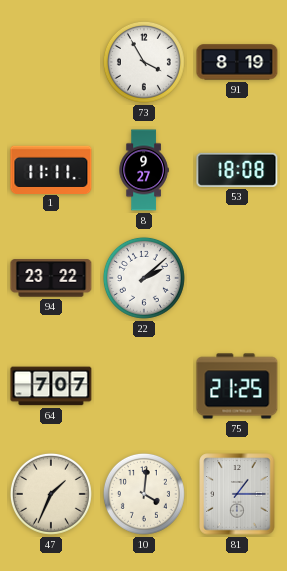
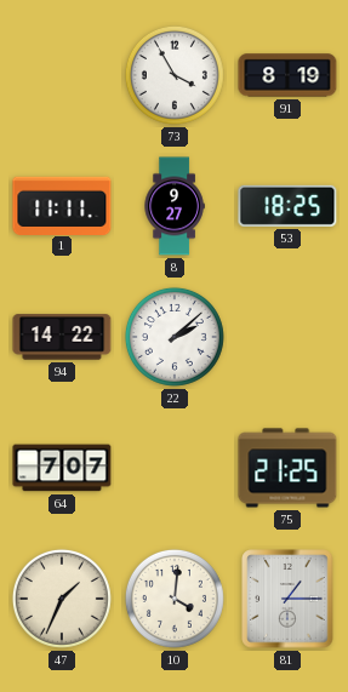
53: 18:08 -> 18:25
94: 23:22 -> 14:22
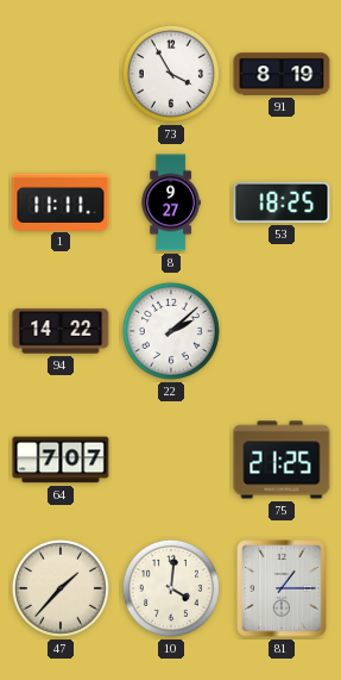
47: 1:34 -> 1:37
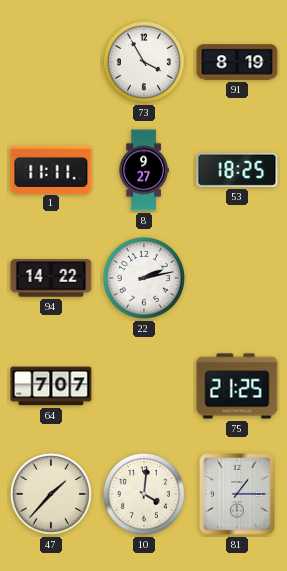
22: 2:08 -> 2:13
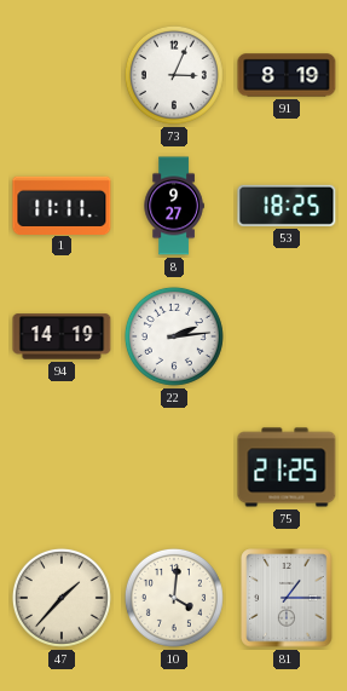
73: 3:55 -> 3:04
94: 14:22 -> 14:19
22: 2:13 -> 2:14
64: 7:07 -> none
